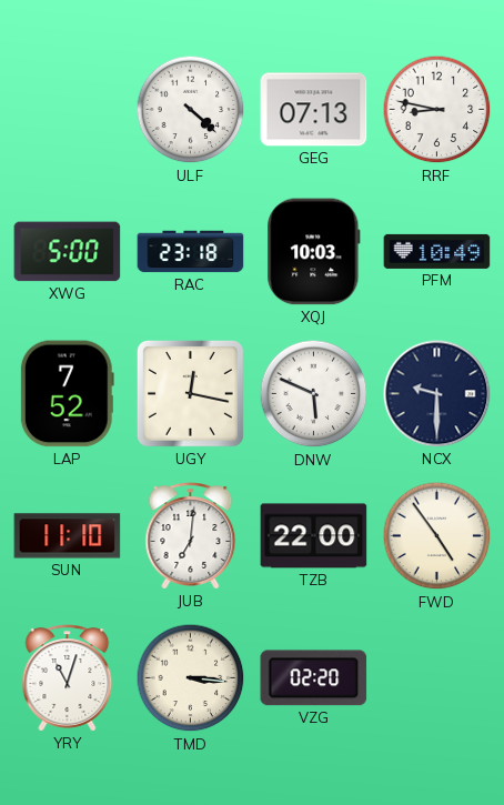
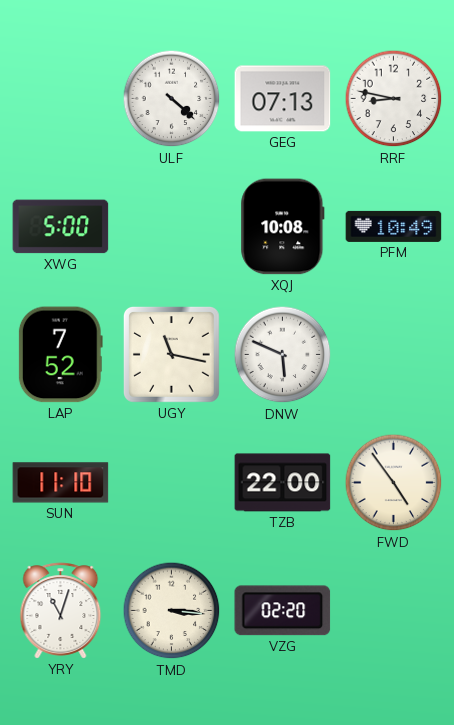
RAC: 23:18 -> none
XQJ: 10:03 -> 10:08
UGY: 12:17 -> 11:17
NCX: 9:30 -> none
JUB: 7:01 -> none
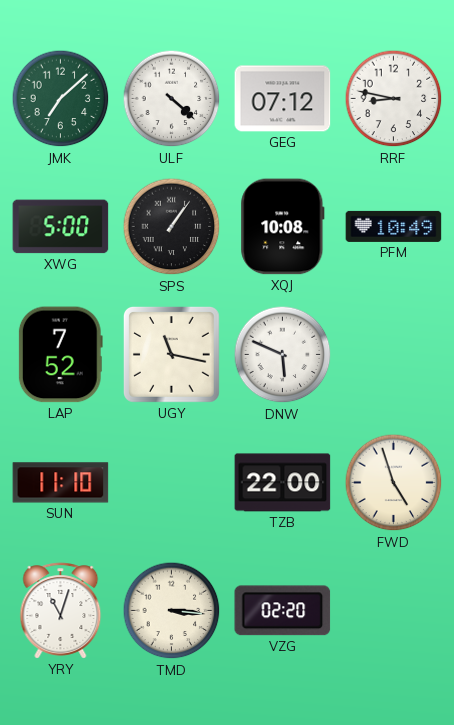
JMK: none -> 7:08
GEG: 07:13 -> 07:12
SPS: none -> 1:06
FWD: 4:54 -> 4:57
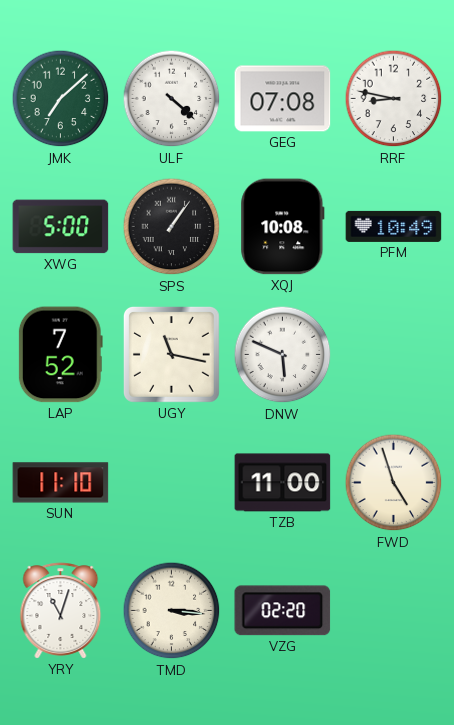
GEG: 07:12 -> 07:08
TZB: 22:00 -> 11:00
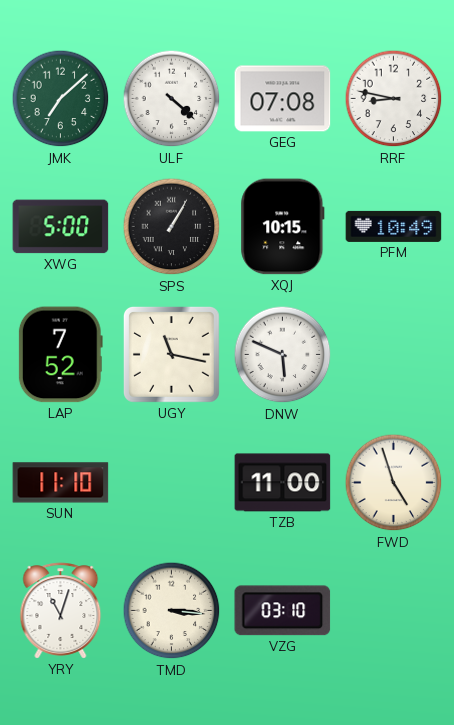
SPS: 1:06 -> 1:05
XQJ: 10:08 -> 10:15
VZG: 02:20 -> 03:10
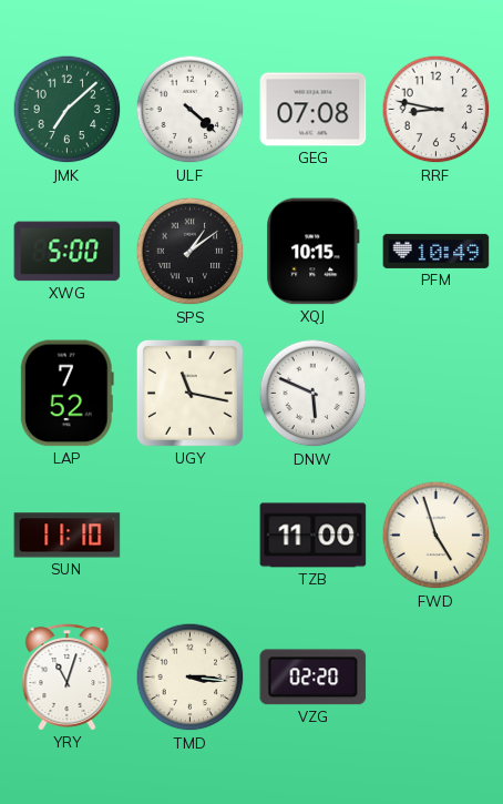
SPS: 1:05 -> 1:09
VZG: 03:10 -> 02:20
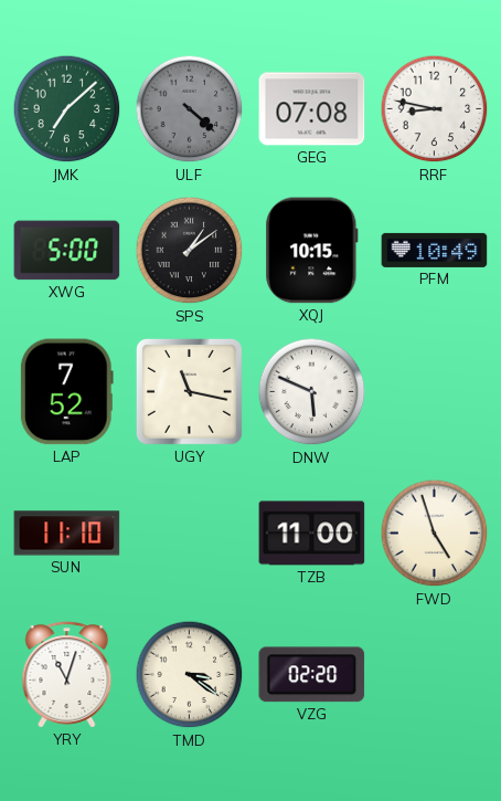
ULF dial: white -> grey
TMD: 3:16 -> 3:21
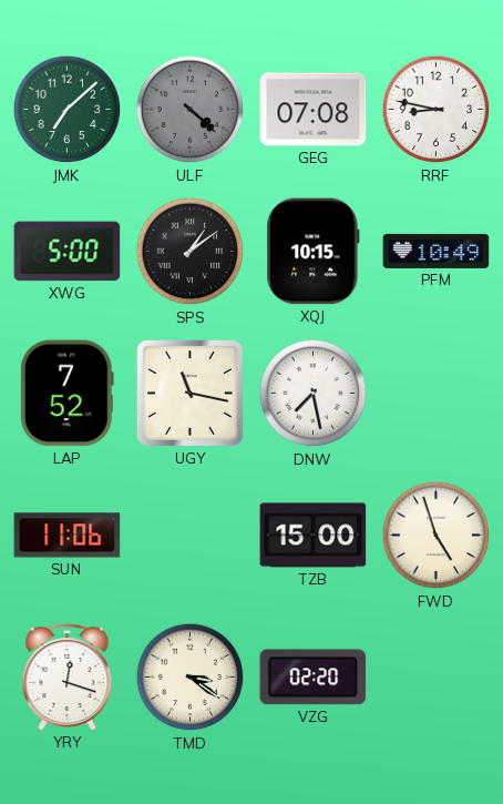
DNW: 5:49 -> 7:28
SUN: 11:10 -> 11:06
TZB: 11:00 -> 15:00
YRY: 11:03 -> 12:18
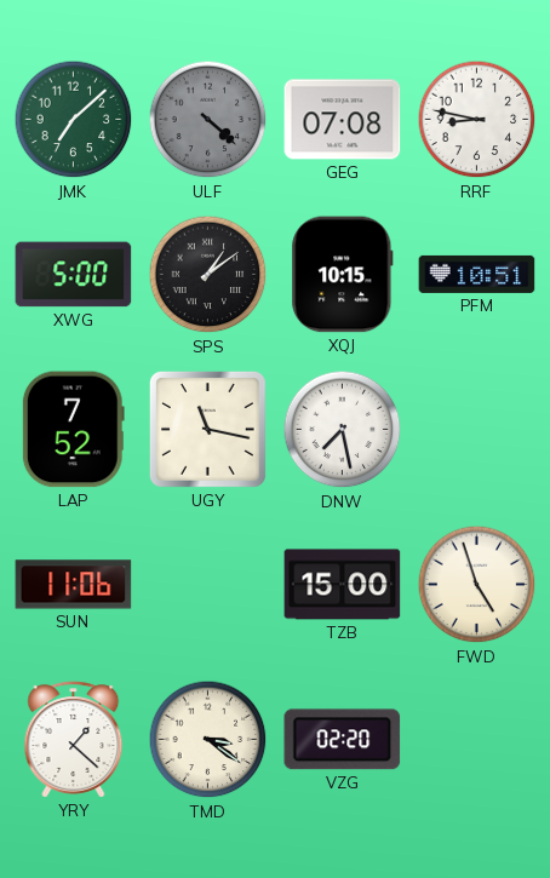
PFM: 10:49 -> 10:51
YRY: 12:18 -> 1:22
